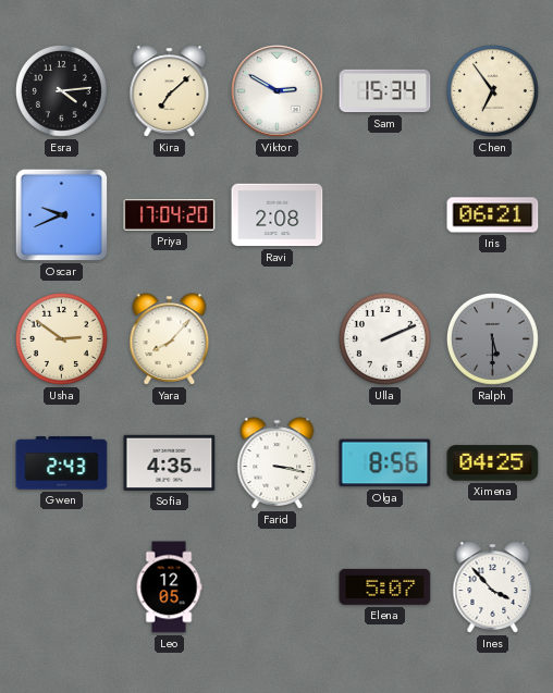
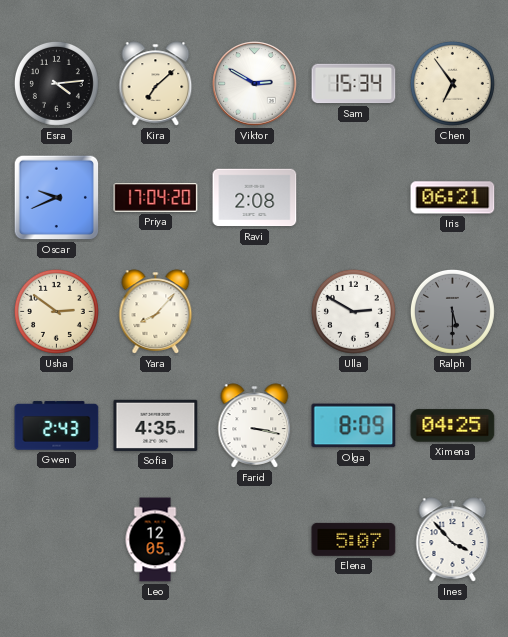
Ulla: 2:11 -> 2:50
Olga: 8:56 -> 8:09
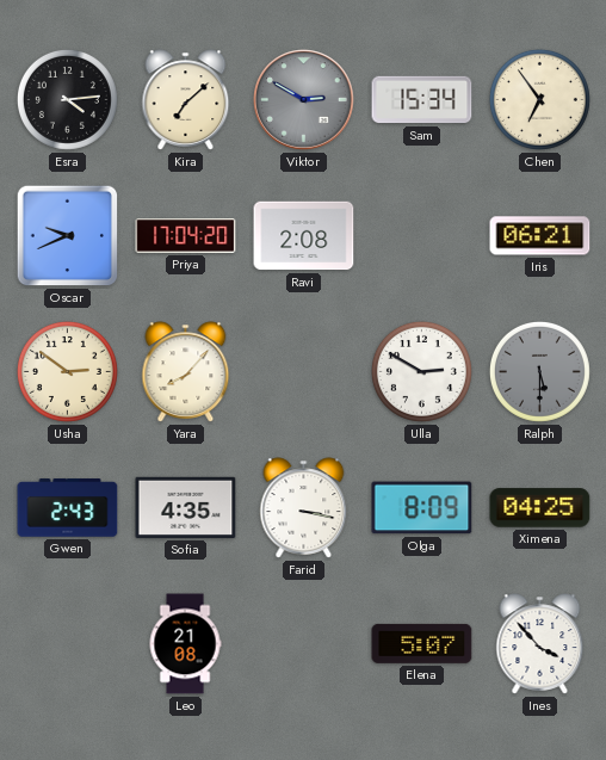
Viktor dial: white -> grey
Leo: 12:05 -> 21:08
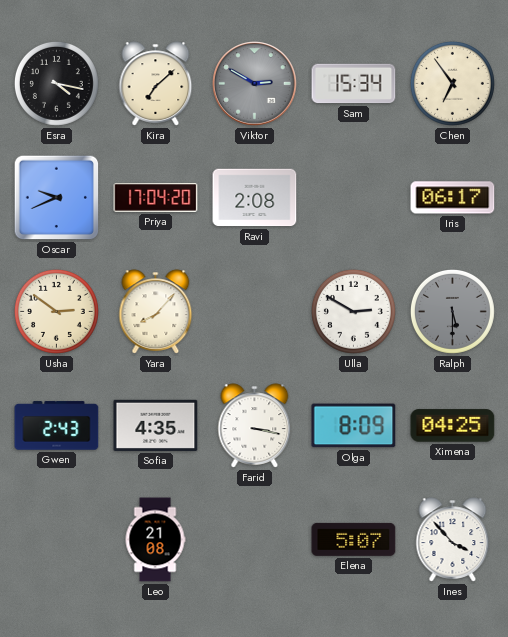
Esra: 4:14 -> 4:17
Iris: 06:21 -> 06:17
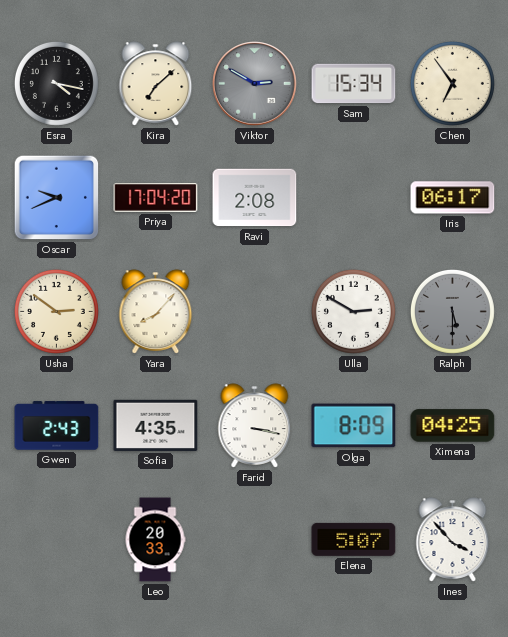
Leo: 21:08 -> 20:33
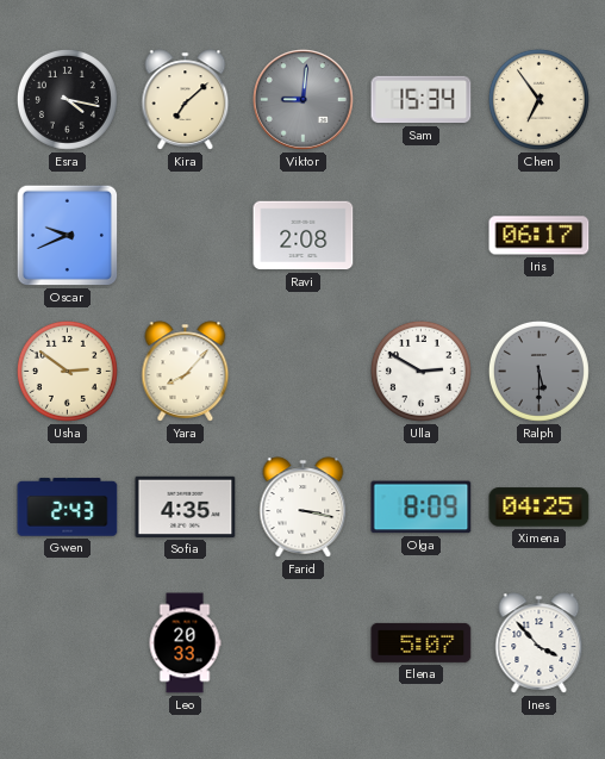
Viktor: 2:50 -> 9:01
Priya: 17:04 -> none
